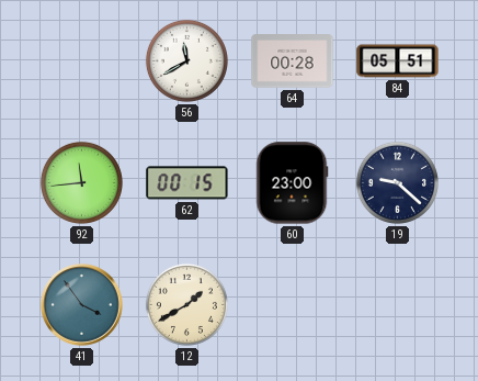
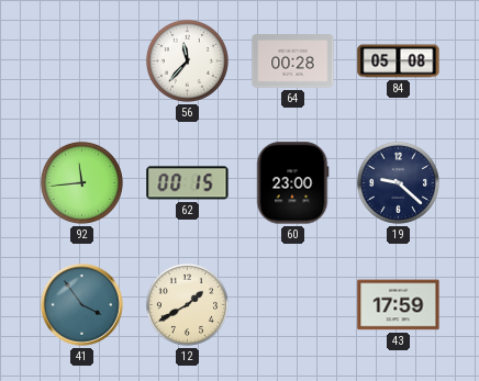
56: 11:40 -> 11:37
84: 05:51 -> 05:08
43: none -> 17:59
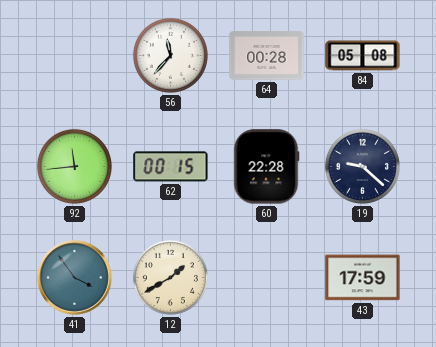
60: 23:00 -> 22:28
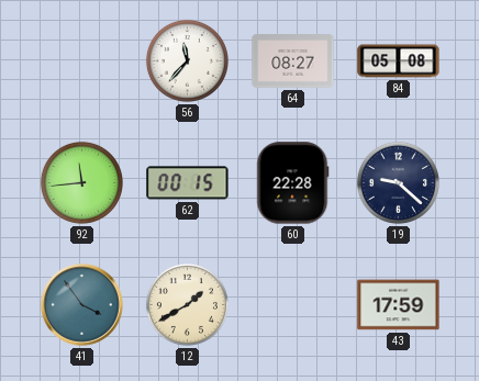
64: 00:28 -> 08:27
